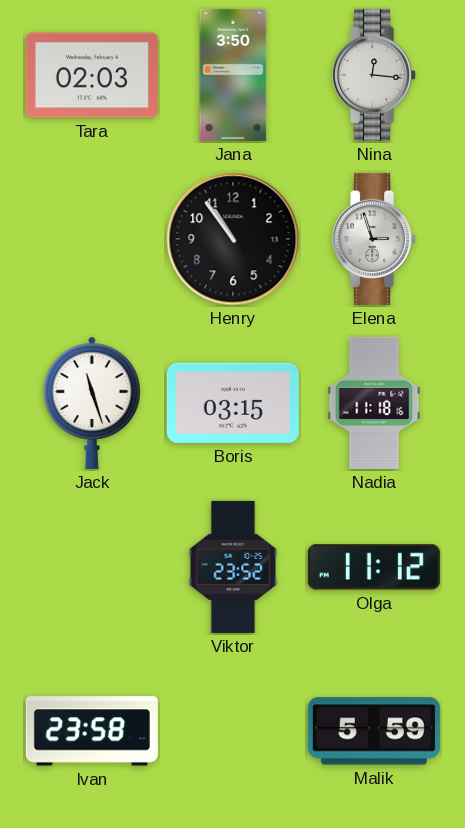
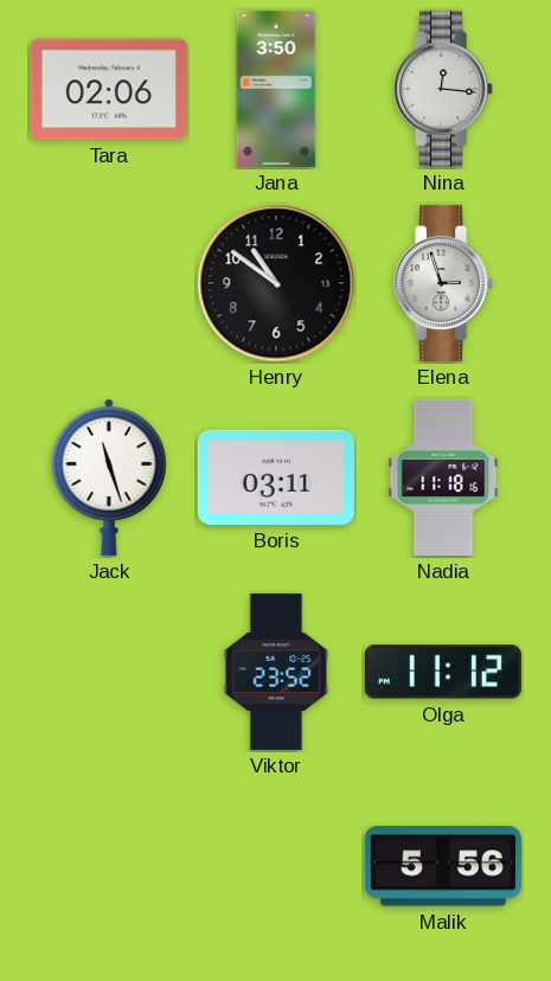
Tara: 02:03 -> 02:06
Henry: 10:54 -> 10:51
Boris: 03:15 -> 03:11
Ivan: 23:58 -> none
Malik: 5:59 -> 5:56
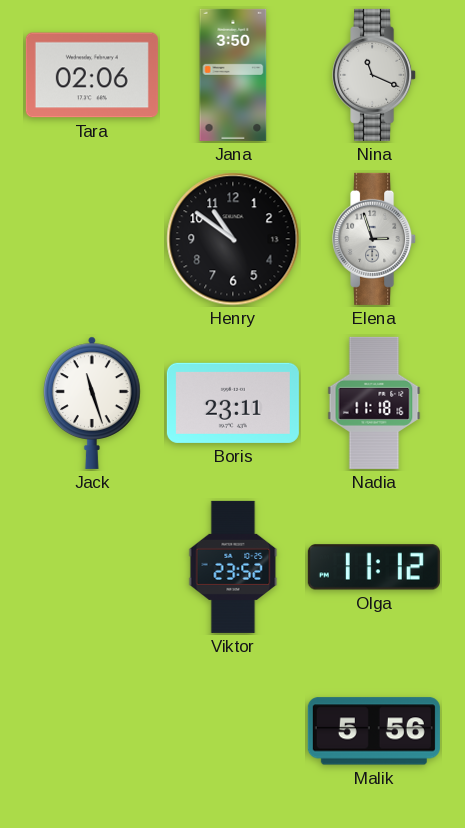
Nina: 12:16 -> 11:19
Boris: 03:11 -> 23:11
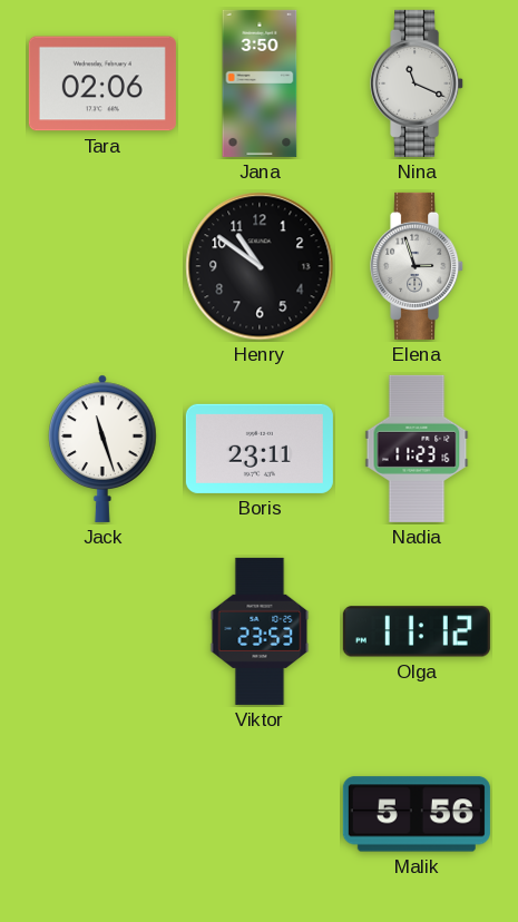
Nadia: 11:18 -> 11:23
Viktor: 23:52 -> 23:53
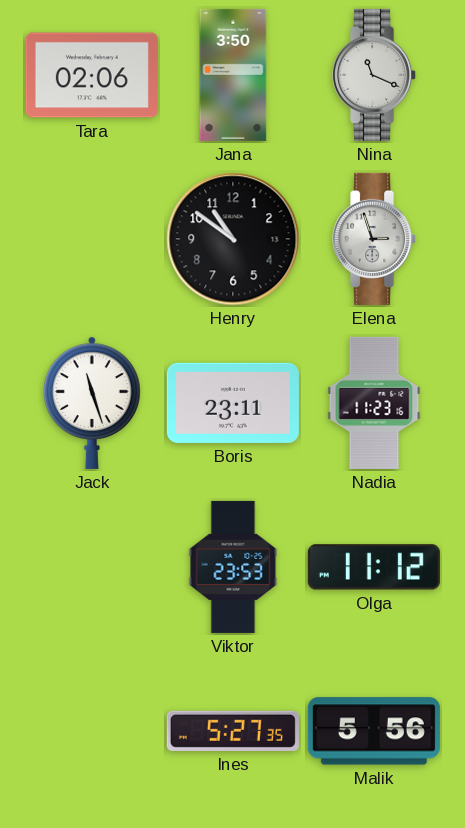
Ines: none -> 5:27
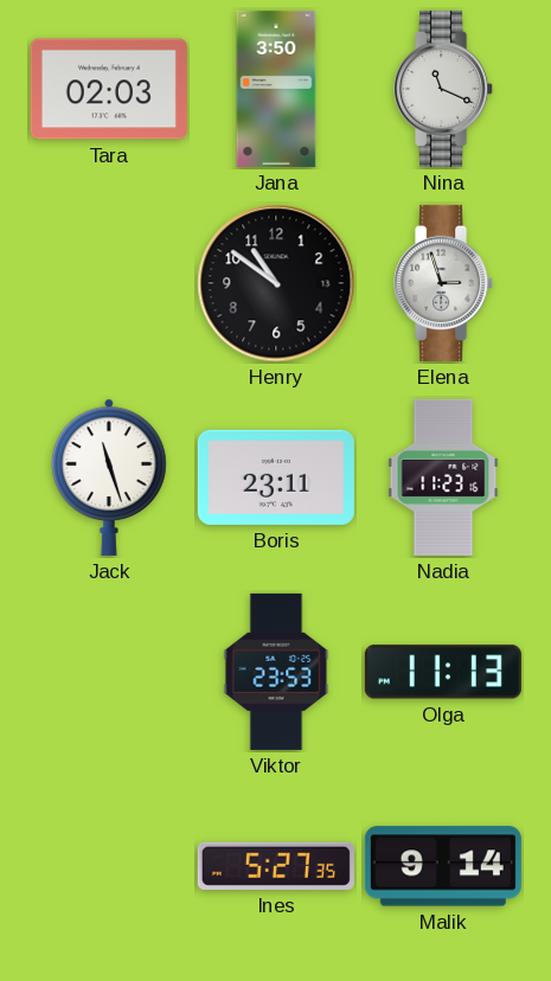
Tara: 02:06 -> 02:03
Olga: 11:12 -> 11:13
Malik: 5:56 -> 9:14
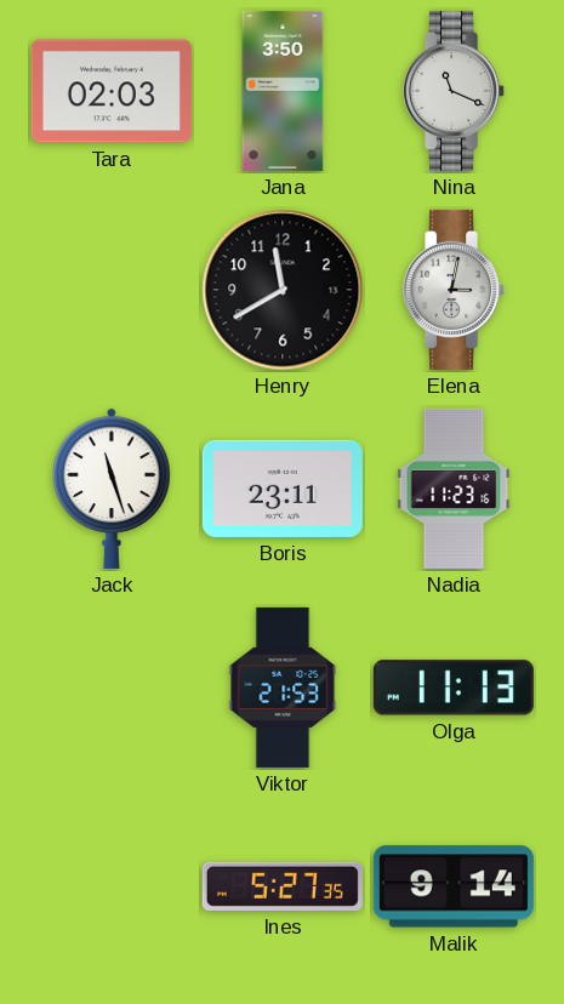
Henry: 10:51 -> 11:40
Elena: 2:57 -> 3:02
Viktor: 23:53 -> 21:53
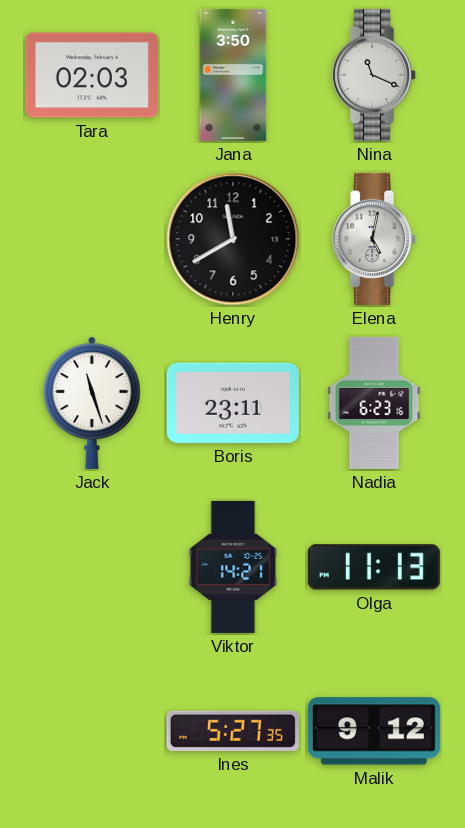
Elena: 3:02 -> 5:02
Nadia: 11:23 -> 6:23
Viktor: 21:53 -> 14:21
Malik: 9:14 -> 9:12
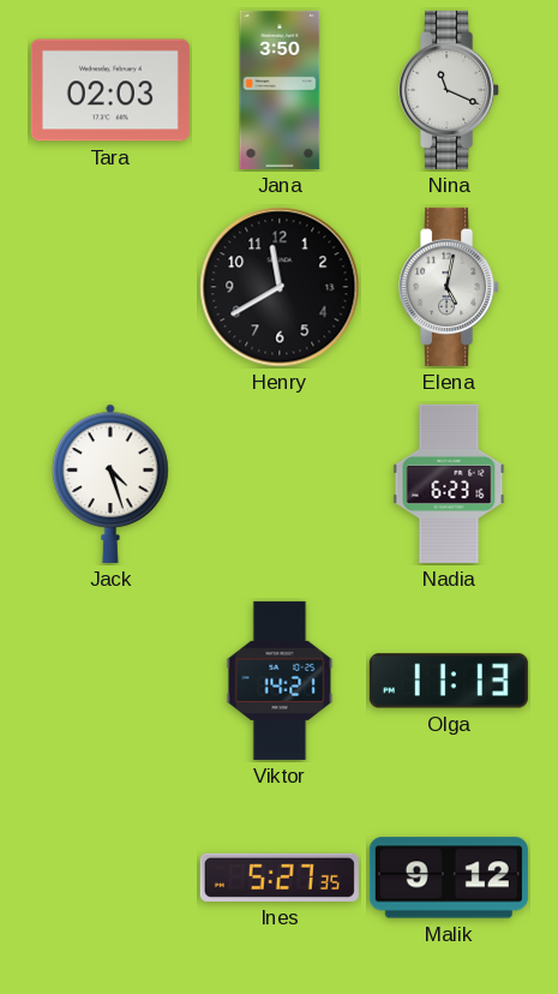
Jack: 11:27 -> 4:27
Boris: 23:11 -> none
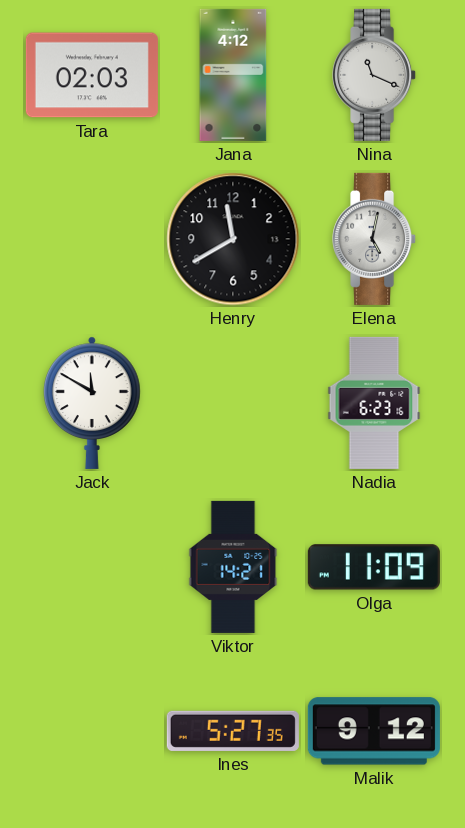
Jana: 3:50 -> 4:12
Jack: 4:27 -> 11:50
Olga: 11:13 -> 11:09
